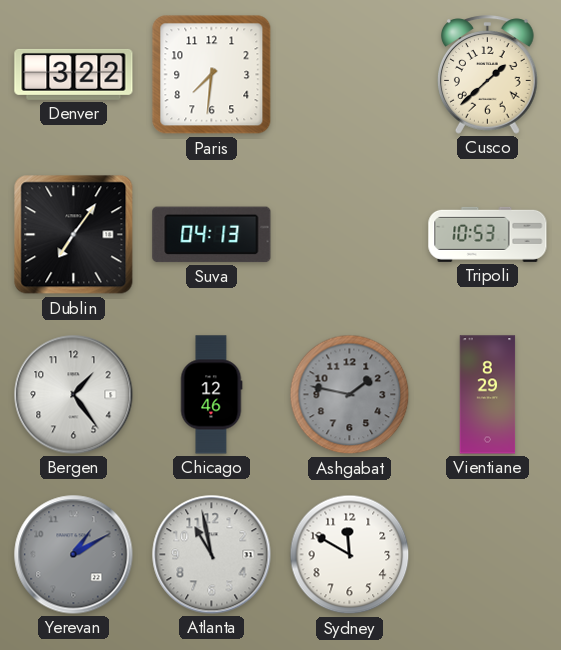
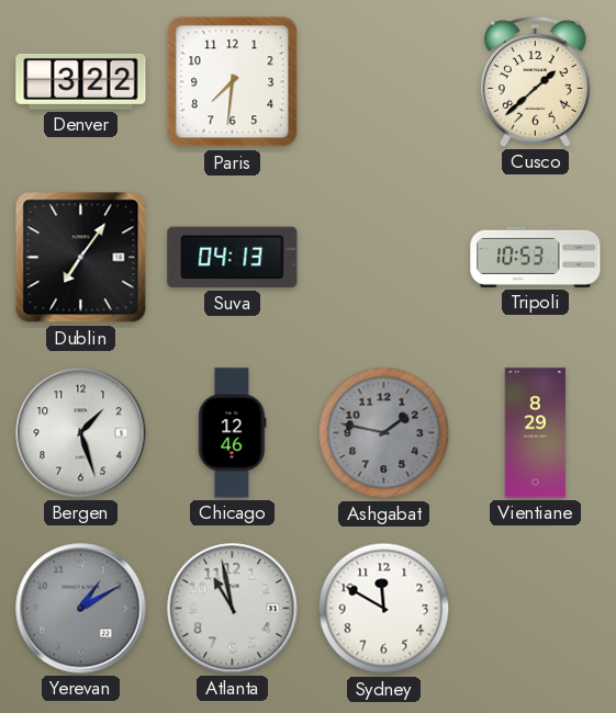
Bergen: 1:24 -> 1:27
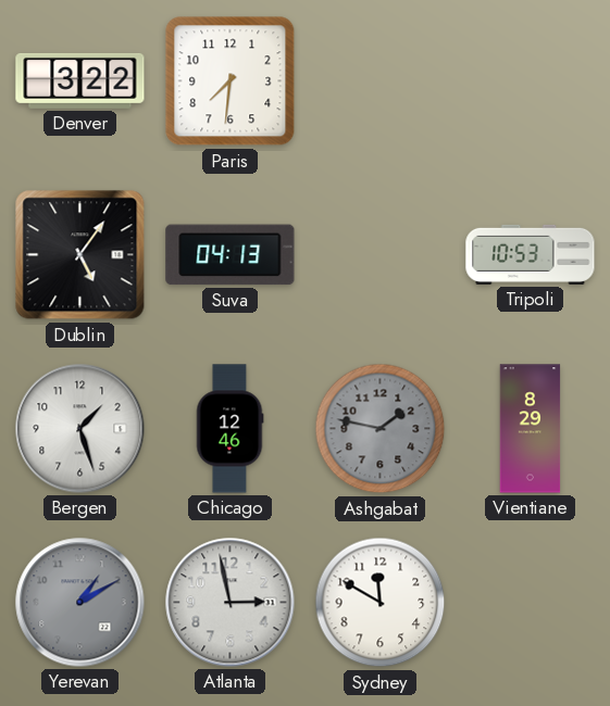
Cusco: 1:38 -> none
Dublin: 7:06 -> 5:06
Atlanta: 10:58 -> 2:58
